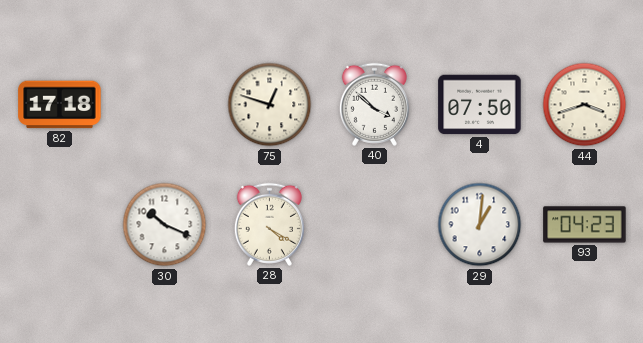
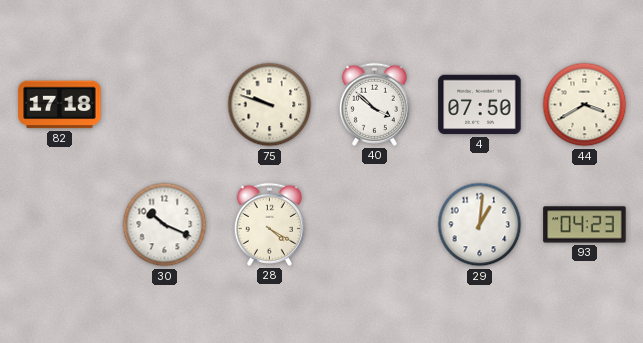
75: 12:48 -> 9:48
44: 3:42 -> 3:40
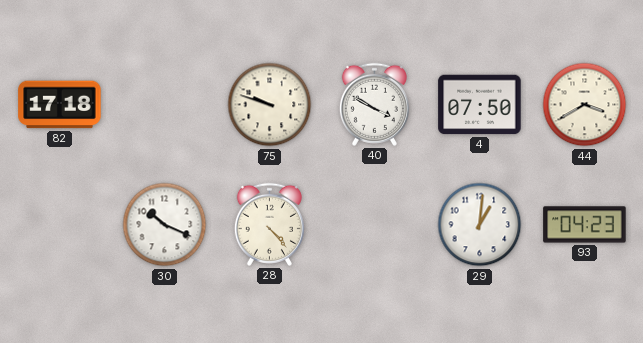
40: 3:52 -> 3:50
28: 4:20 -> 4:23
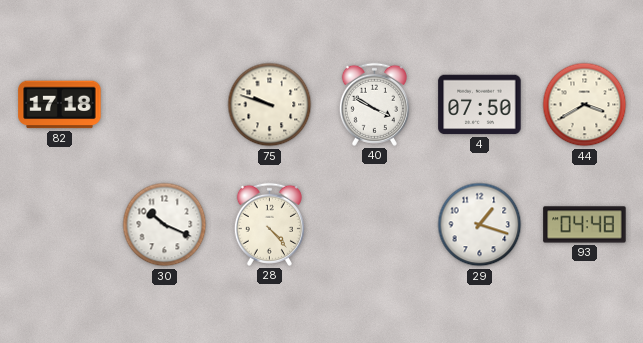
29: 1:01 -> 1:18
93: 04:23 -> 04:48
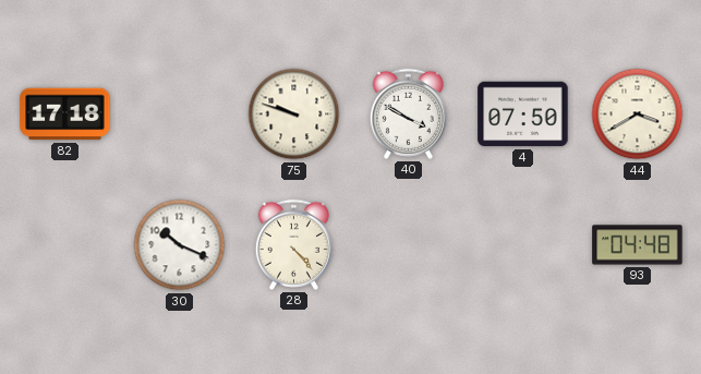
29: 1:18 -> none
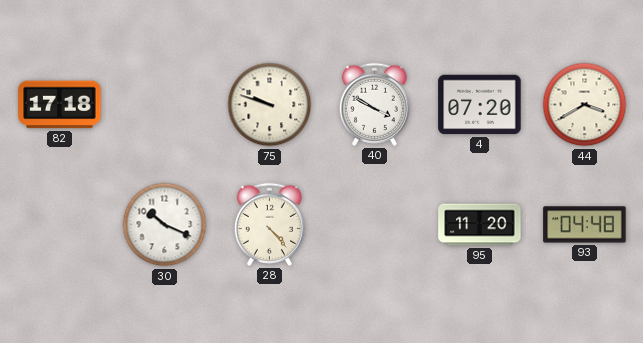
4: 07:50 -> 07:20
95: none -> 11:20
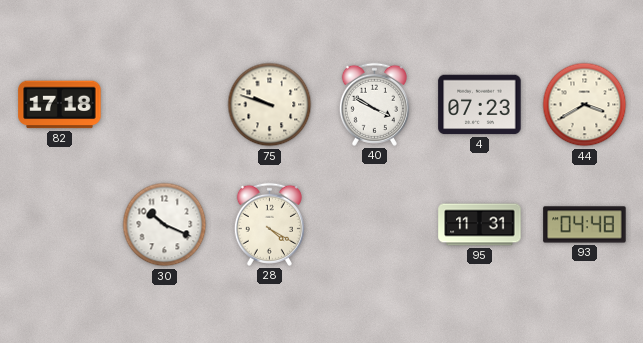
4: 07:20 -> 07:23
28: 4:23 -> 4:20
95: 11:20 -> 11:31
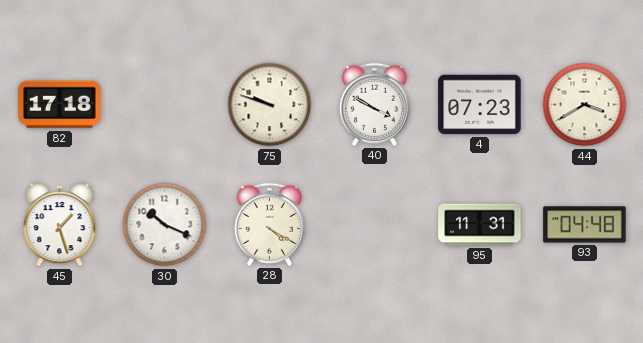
45: none -> 1:27
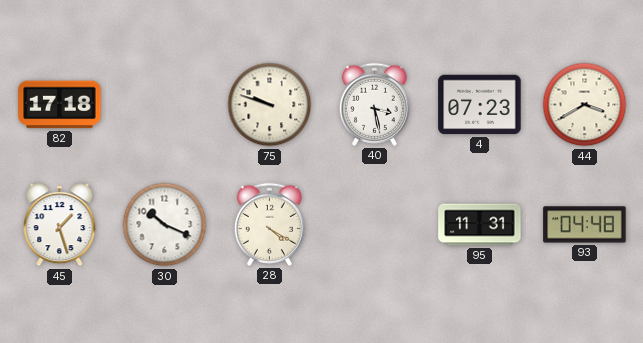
40: 3:50 -> 3:28
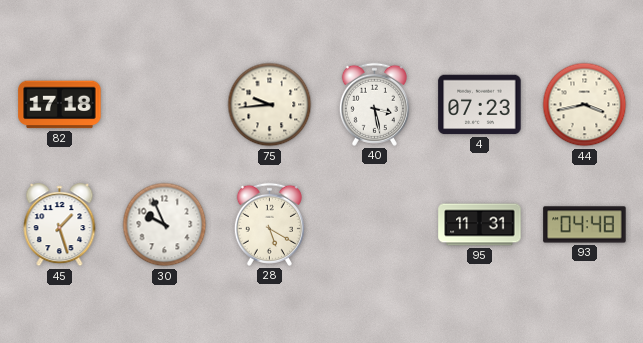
75: 9:48 -> 9:44
44: 3:40 -> 3:43
30: 10:19 -> 9:56
28: 4:20 -> 5:20
